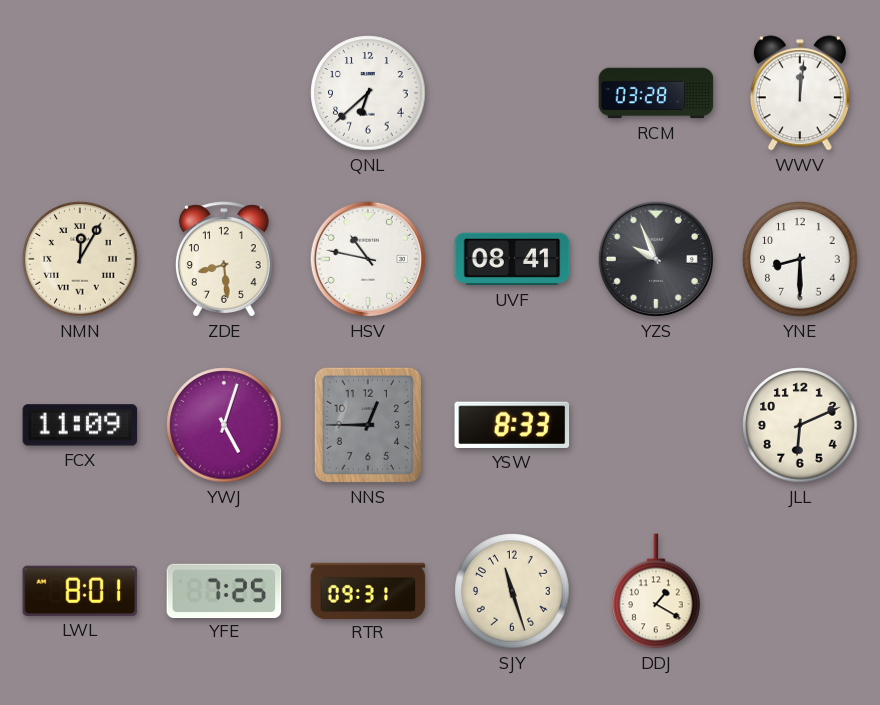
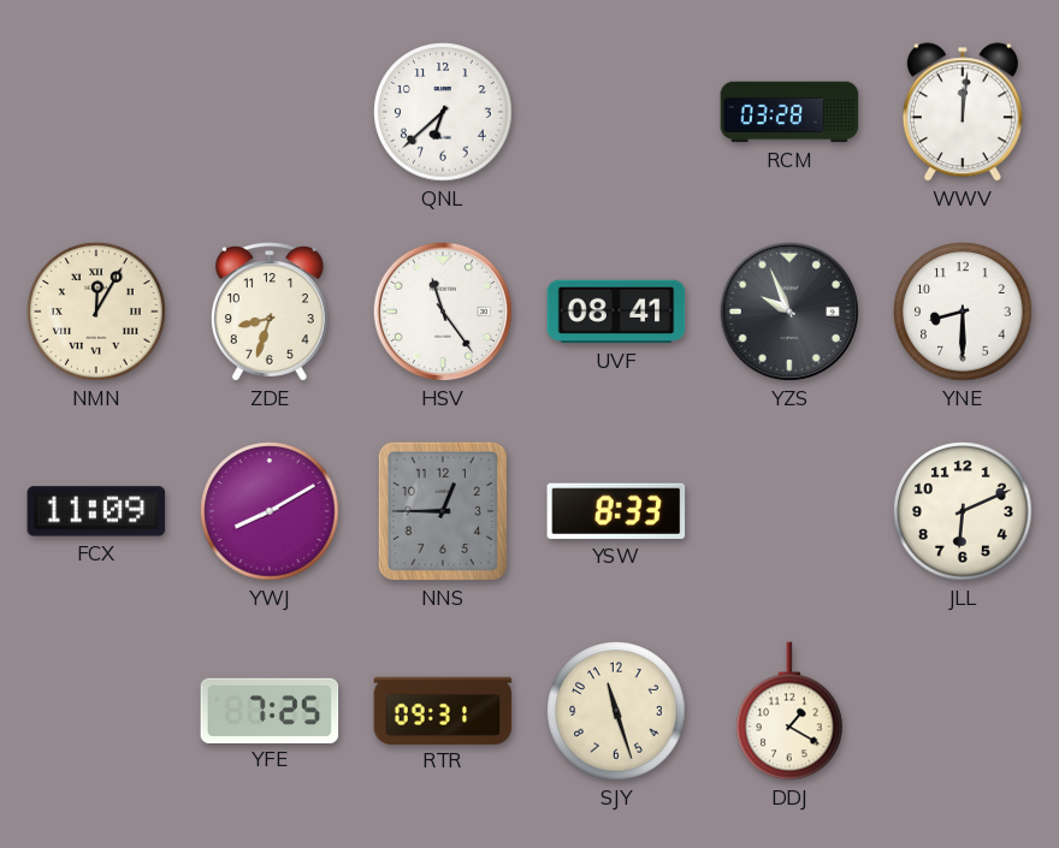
ZDE: 8:29 -> 8:33
HSV: 10:47 -> 11:24
YWJ: 5:03 -> 8:10
LWL: 8:01 -> none
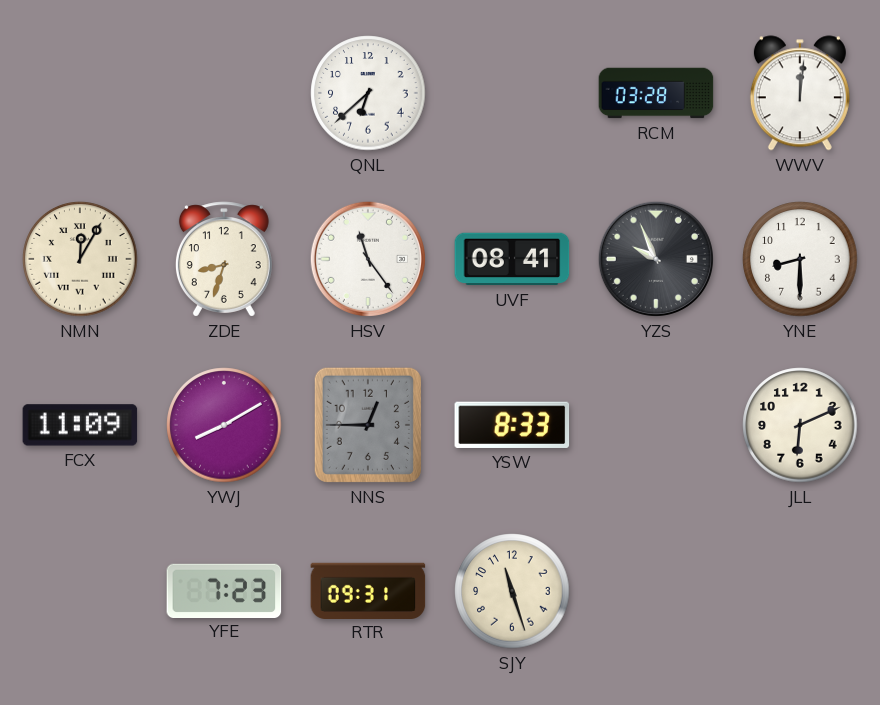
YFE: 7:25 -> 7:23
DDJ: 1:20 -> none
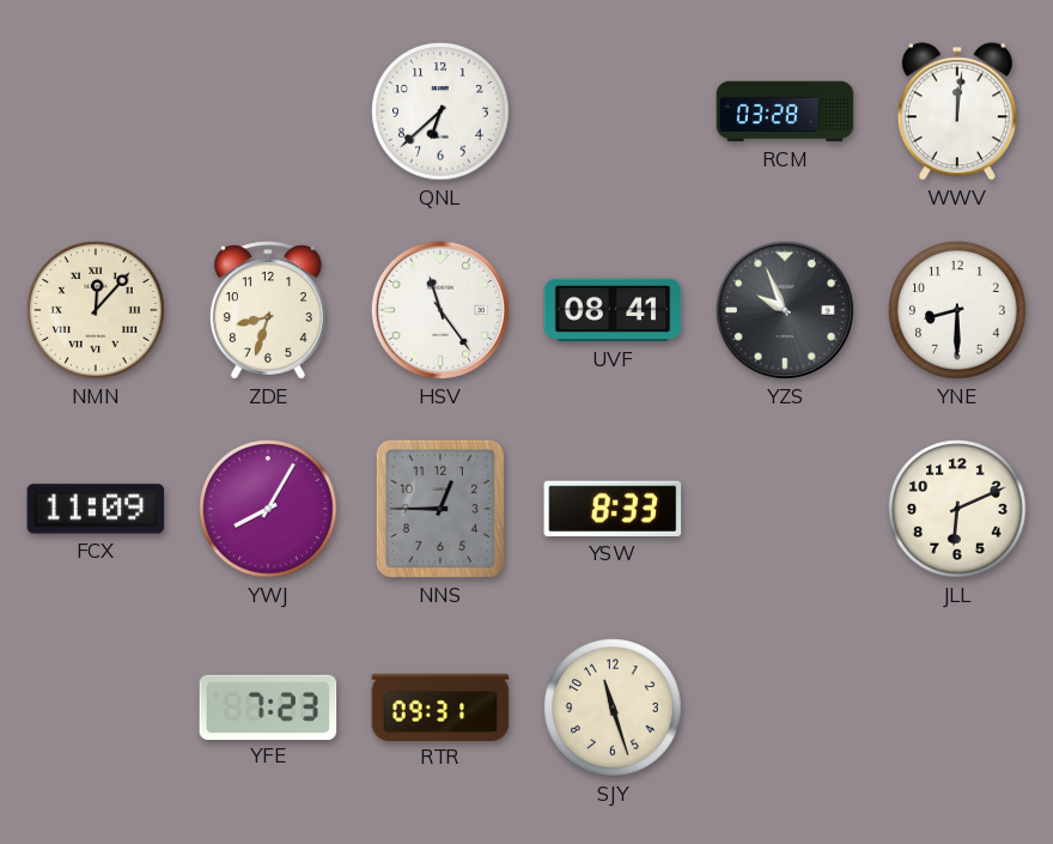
NMN: 12:05 -> 12:07
YWJ: 8:10 -> 8:05
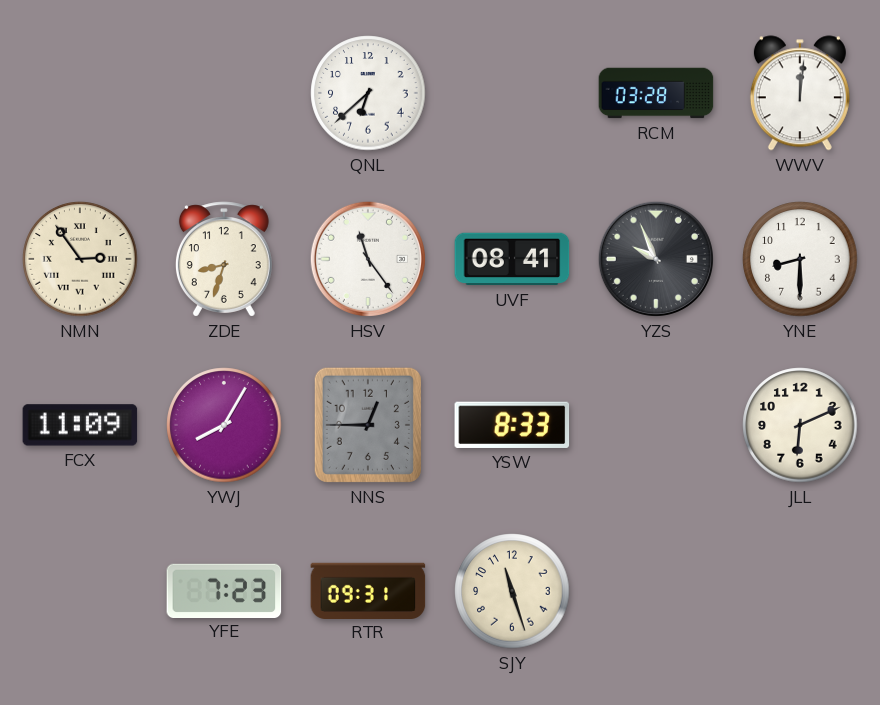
NMN: 12:07 -> 2:54
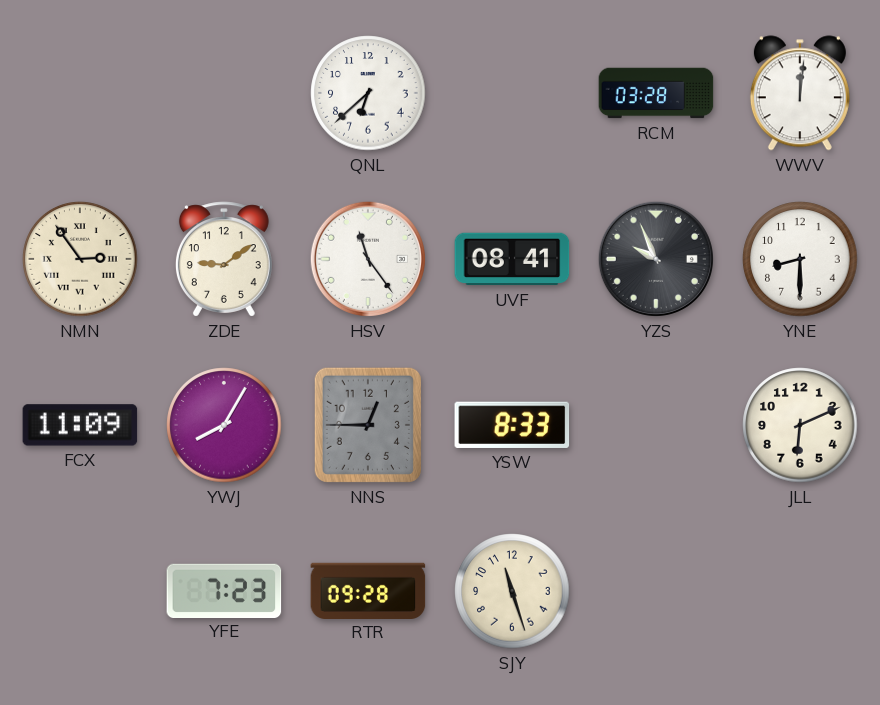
ZDE: 8:33 -> 9:09
RTR: 09:31 -> 09:28
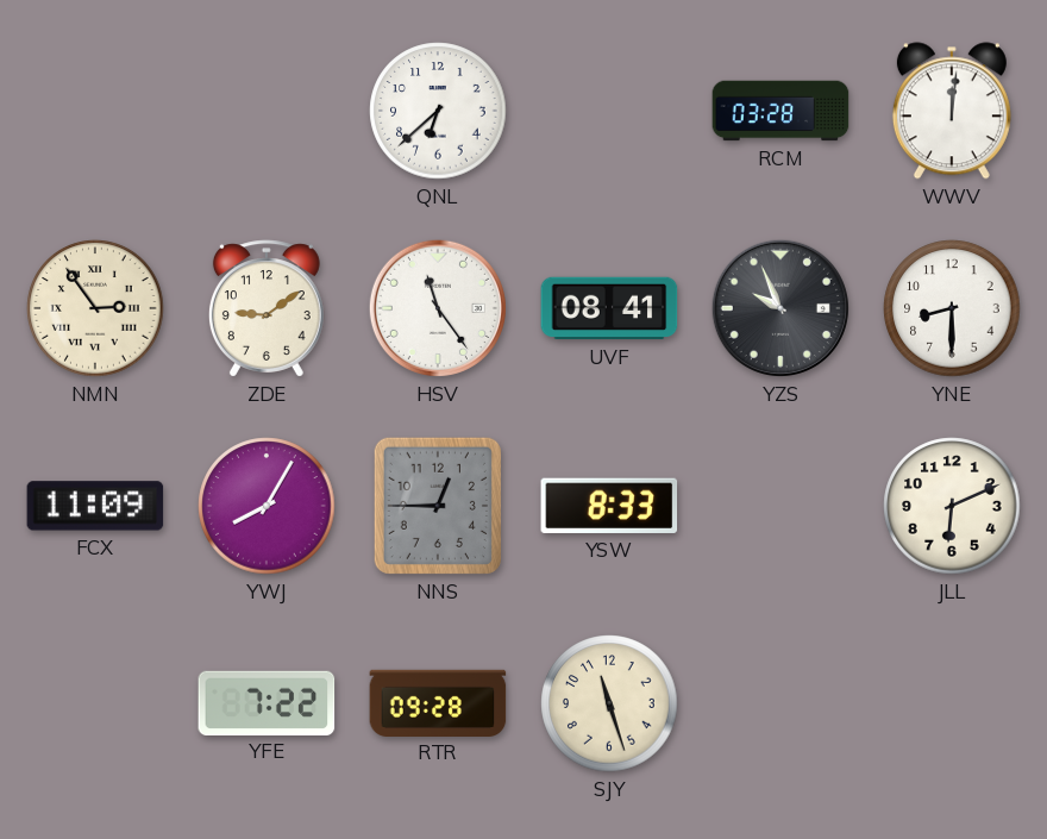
YFE: 7:23 -> 7:22
